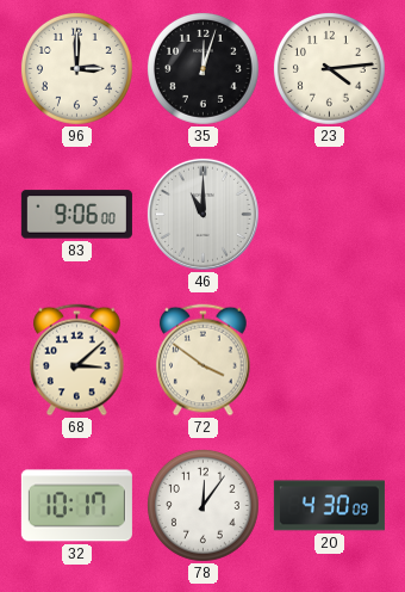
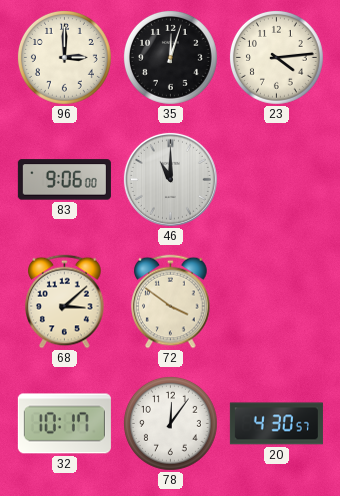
20: 4:30:09 -> 4:30:57
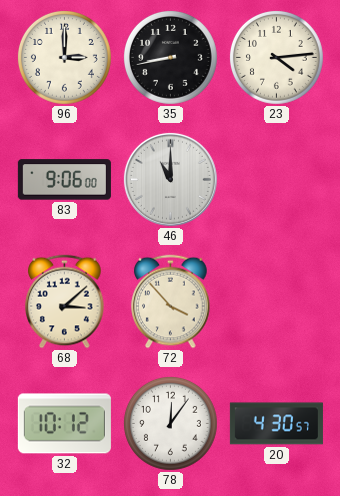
35: 12:03 -> 8:43
72: 3:51 -> 3:53
32: 10:17 -> 10:12
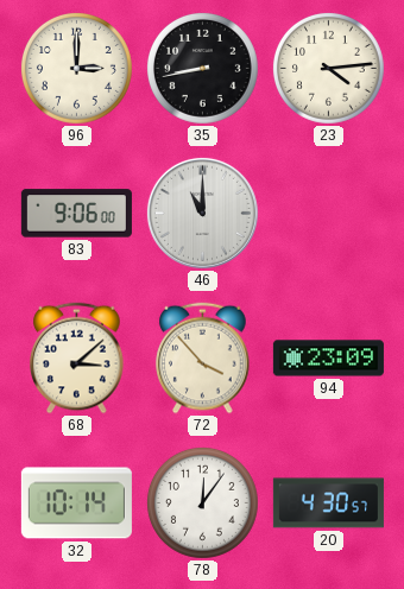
94: none -> 23:09
32: 10:12 -> 10:14
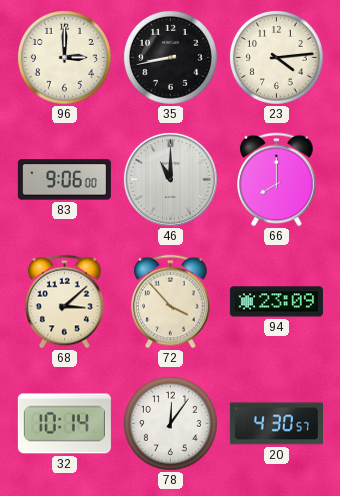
66: none -> 8:00
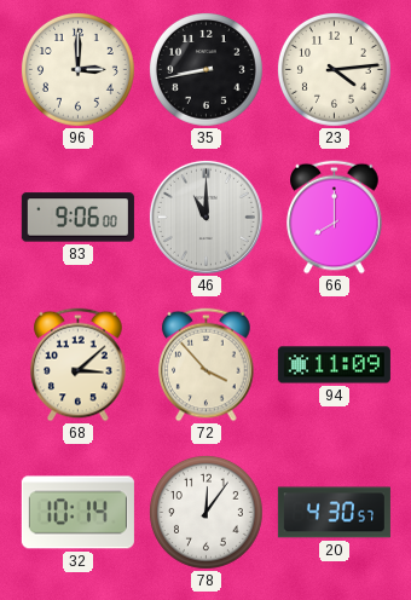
94: 23:09 -> 11:09
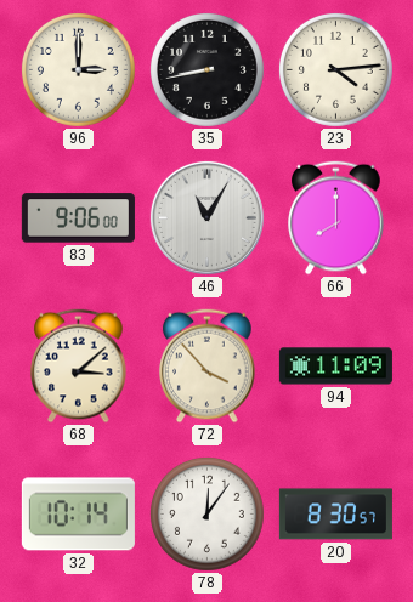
46: 11:00 -> 11:05
20: 4:30 -> 8:30
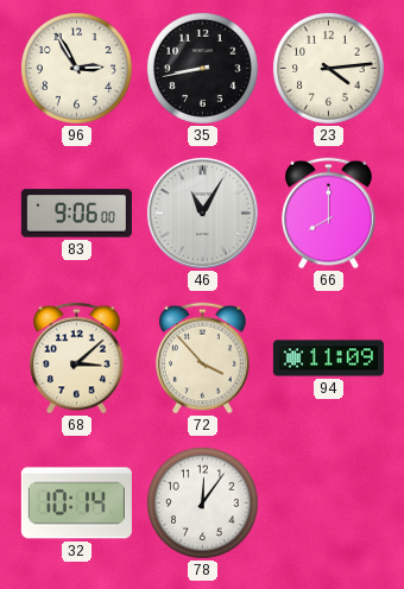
96: 3:00 -> 2:55
20: 8:30 -> none
